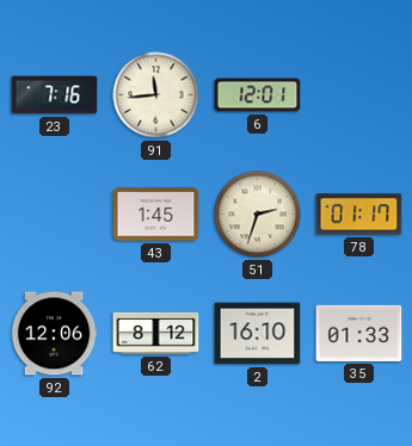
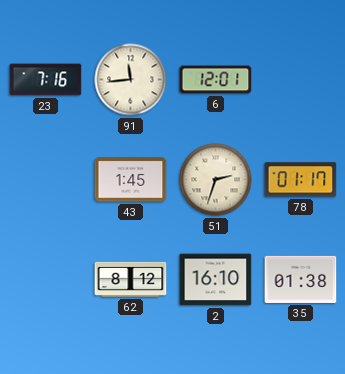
92: 12:06 -> none
35: 01:33 -> 01:38
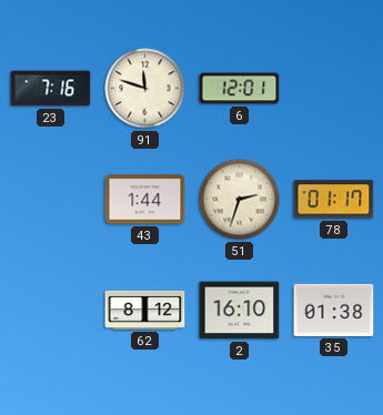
91: 11:44 -> 11:48
43: 1:45 -> 1:44
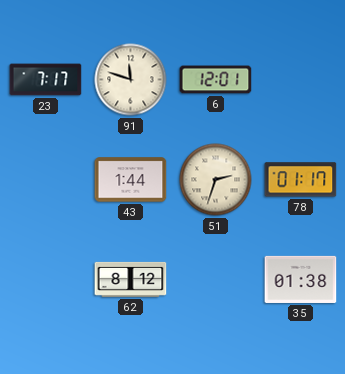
23: 7:16 -> 7:17
2: 16:10 -> none
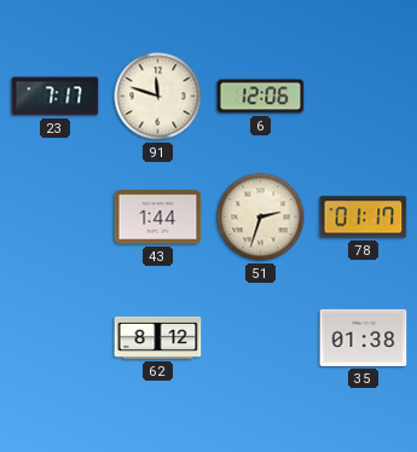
6: 12:01 -> 12:06
